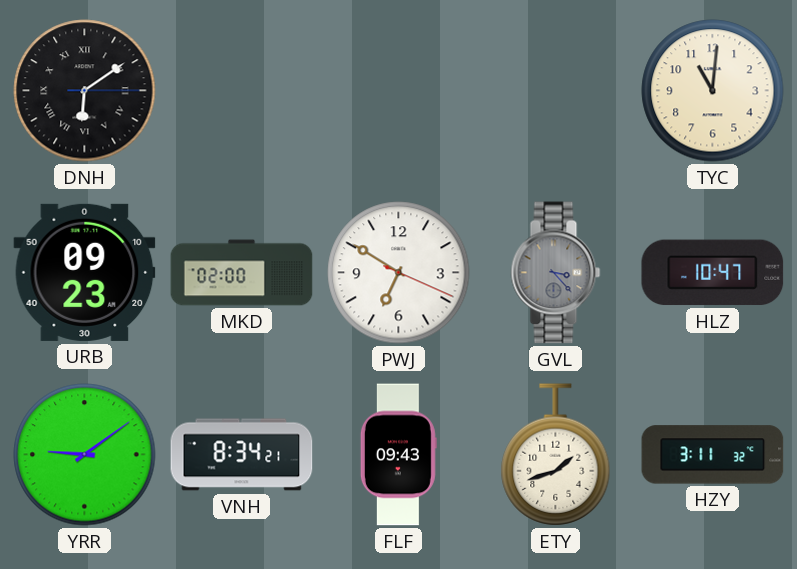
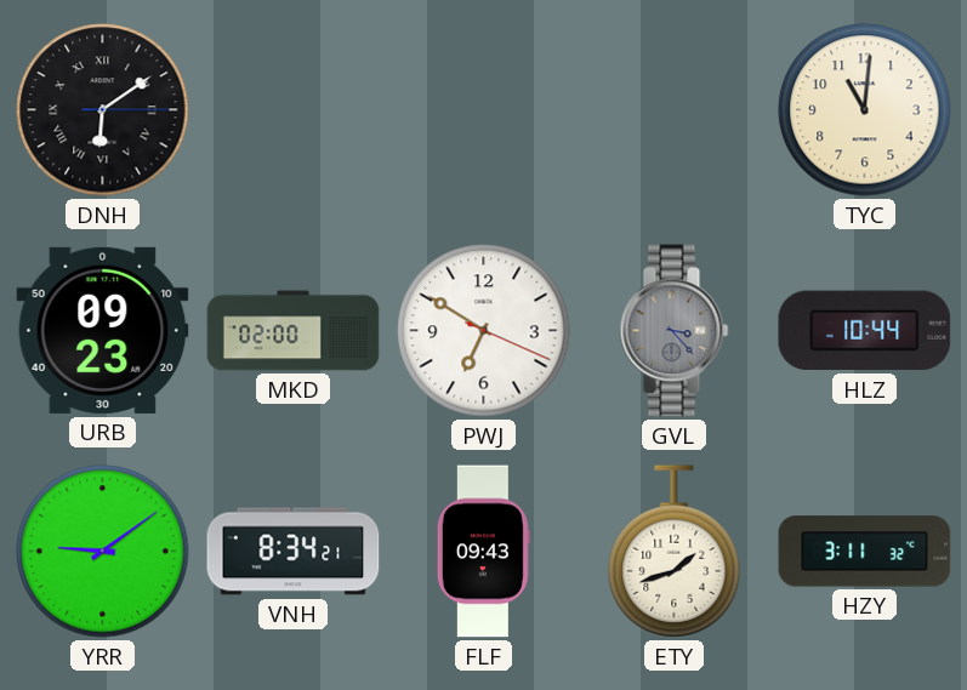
HLZ: 10:47 -> 10:44
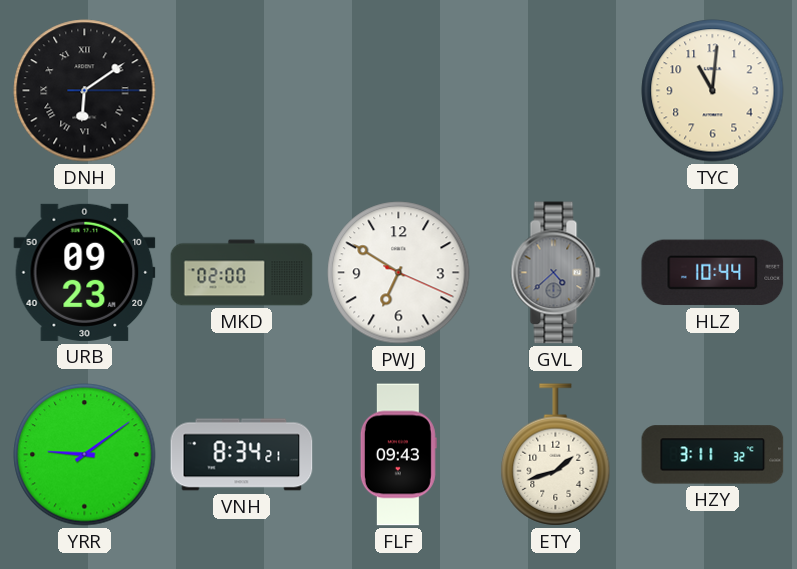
GVL: 3:23 -> 4:38
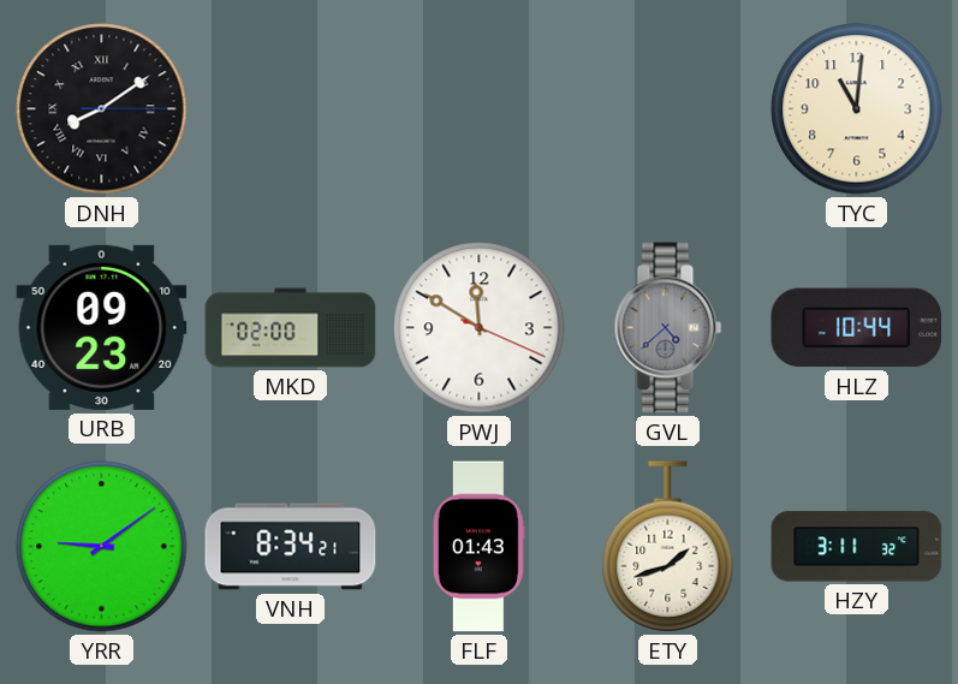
DNH: 6:09 -> 8:09
PWJ: 6:50 -> 11:50
FLF: 09:43 -> 01:43
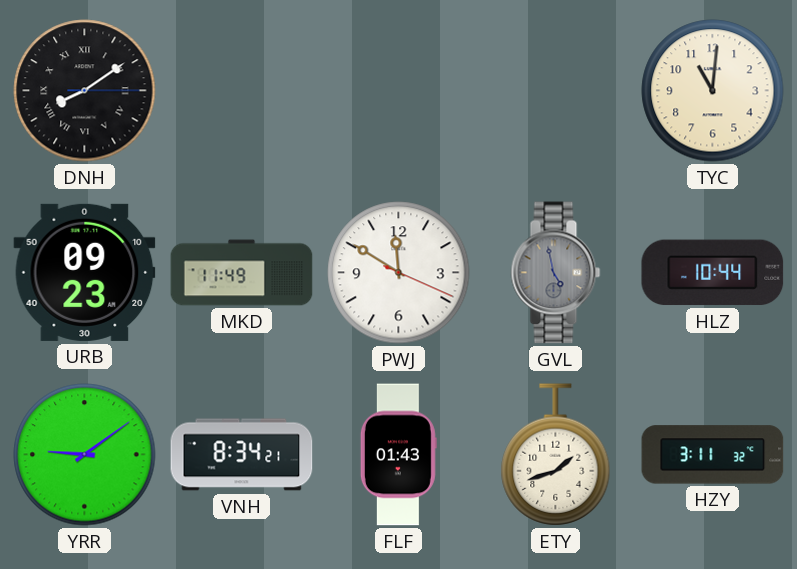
MKD: 02:00 -> 11:49
GVL: 4:38 -> 4:58
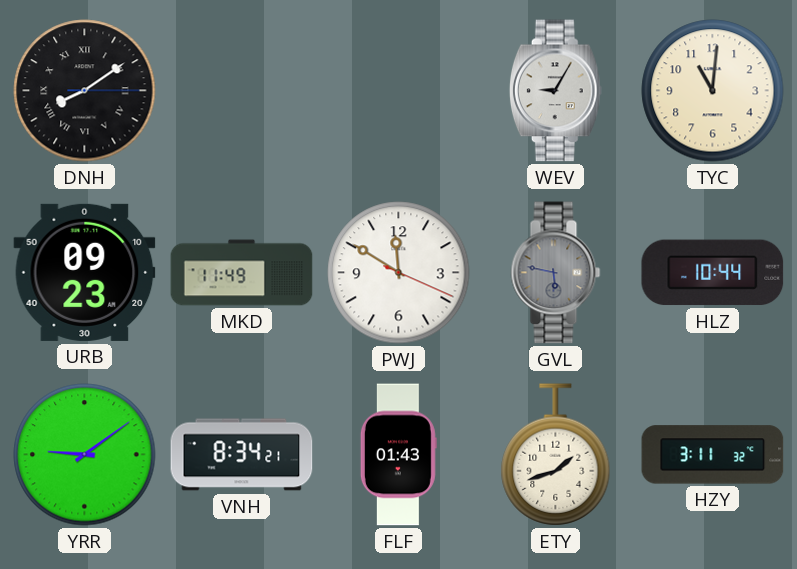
WEV: none -> 9:05
GVL: 4:58 -> 5:47
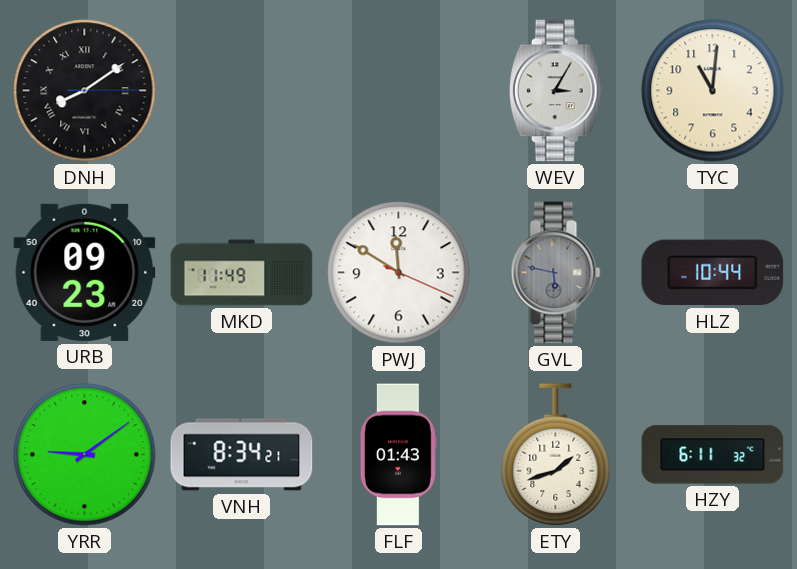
WEV: 9:05 -> 3:05
HZY: 3:11 -> 6:11
